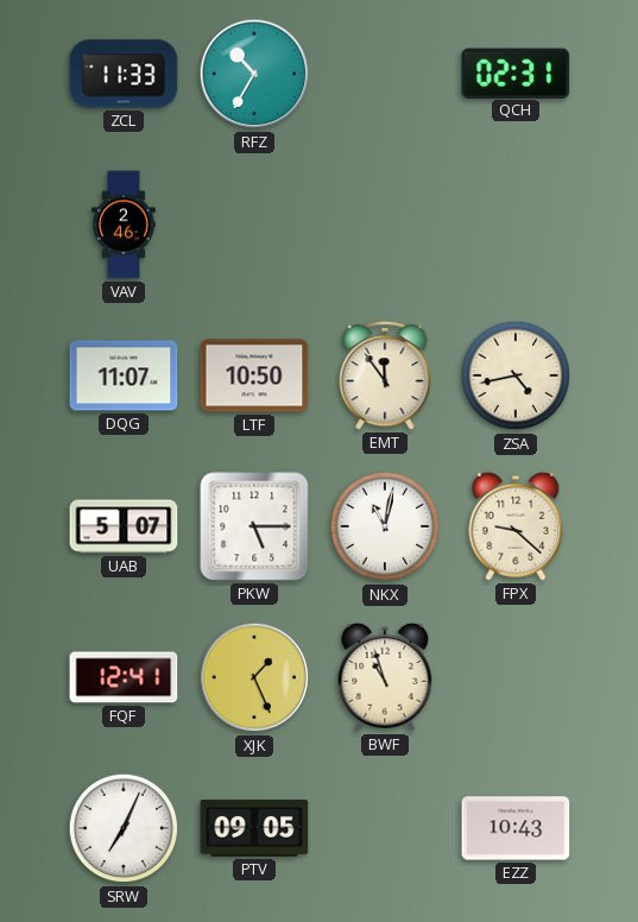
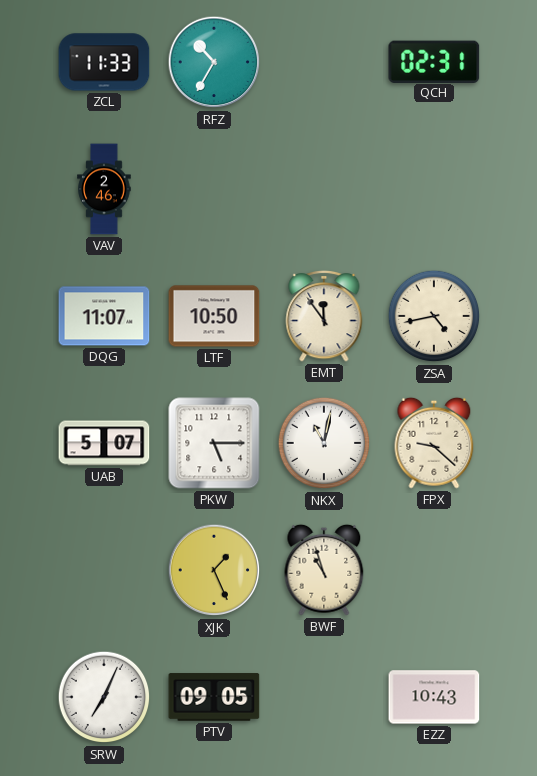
FQF: 12:41 -> none
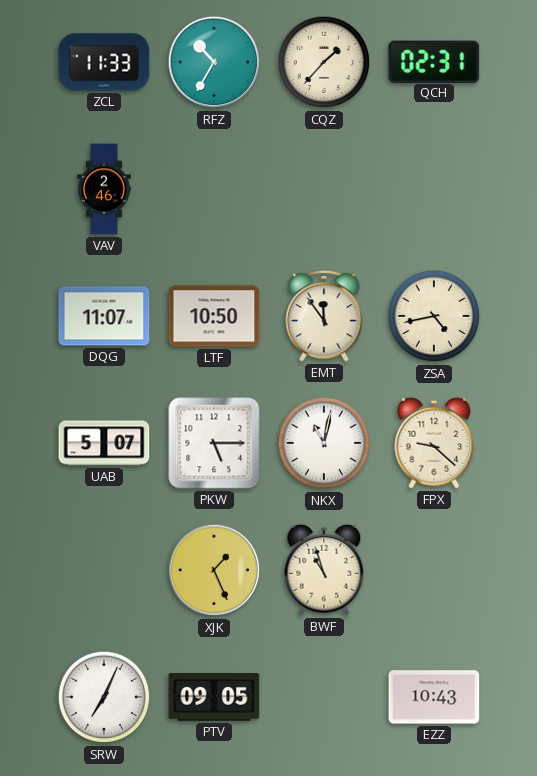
CQZ: none -> 1:37
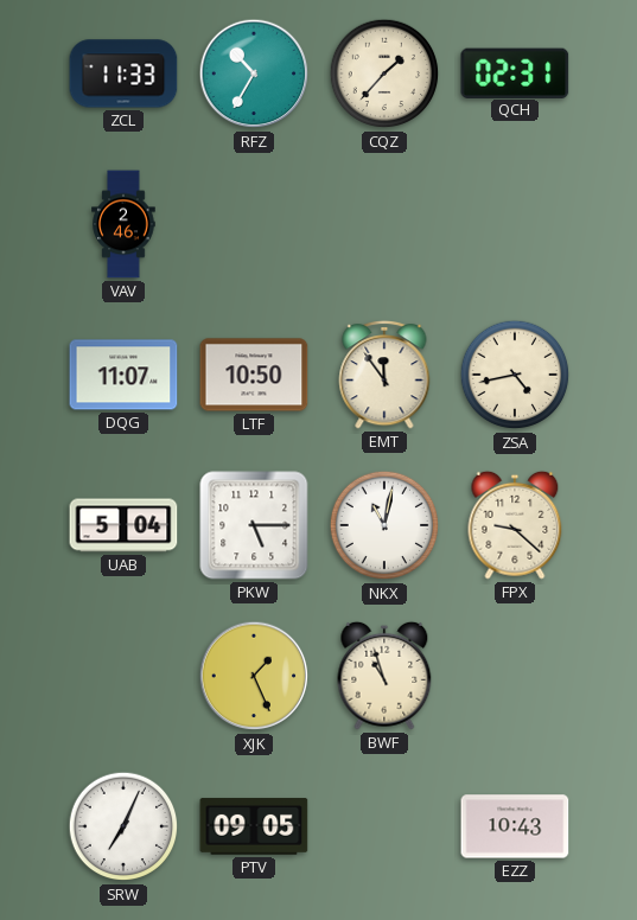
UAB: 5:07 -> 5:04
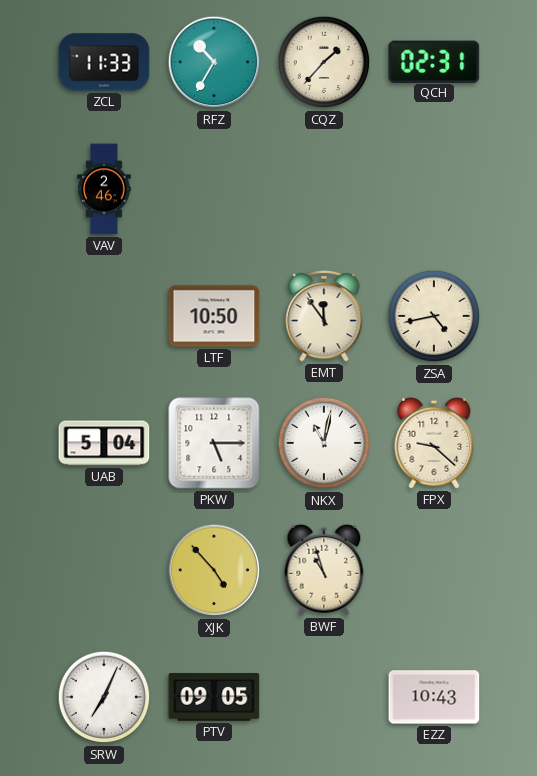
DQG: 11:07 -> none
XJK: 1:26 -> 4:53
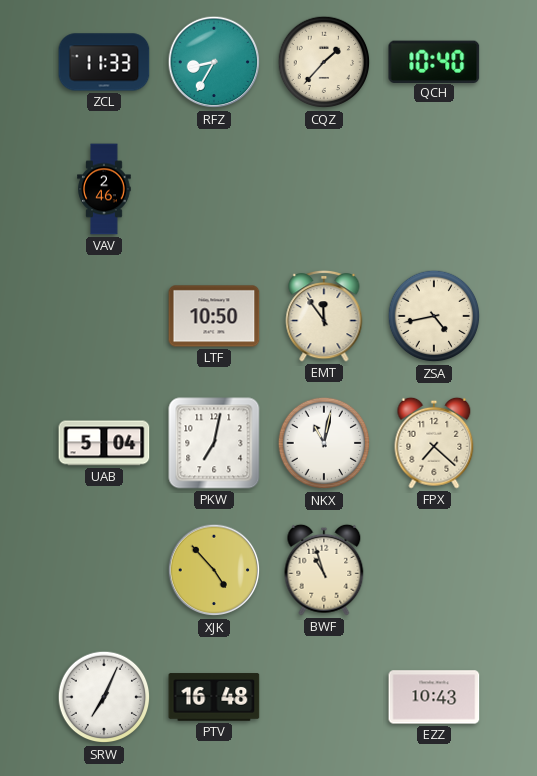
RFZ: 10:35 -> 8:35
QCH: 02:31 -> 10:40
PKW: 5:15 -> 7:02
FPX: 9:22 -> 7:22
PTV: 09:05 -> 16:48
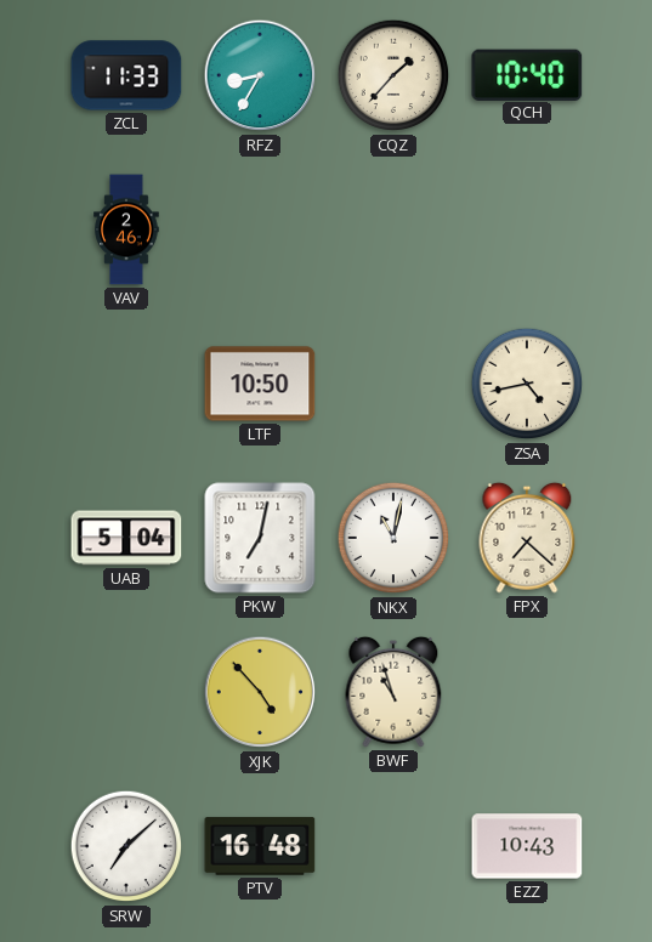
EMT: 11:54 -> none
SRW: 7:04 -> 7:08
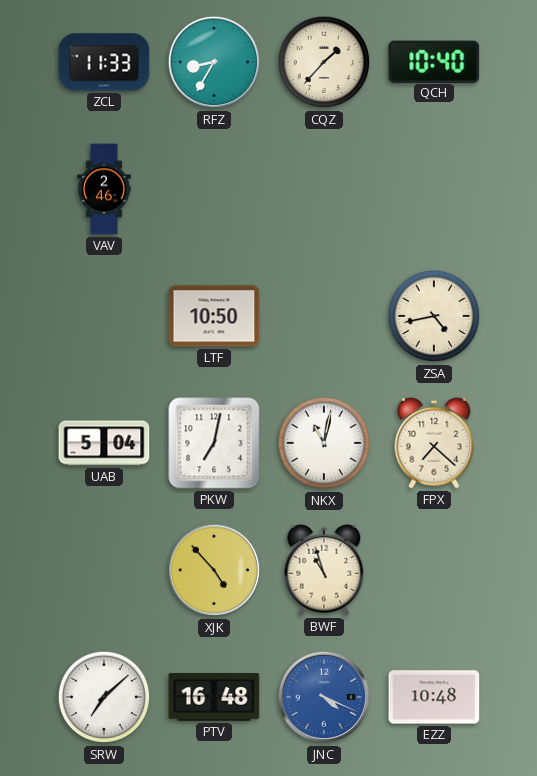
JNC: none -> 4:19
EZZ: 10:43 -> 10:48
